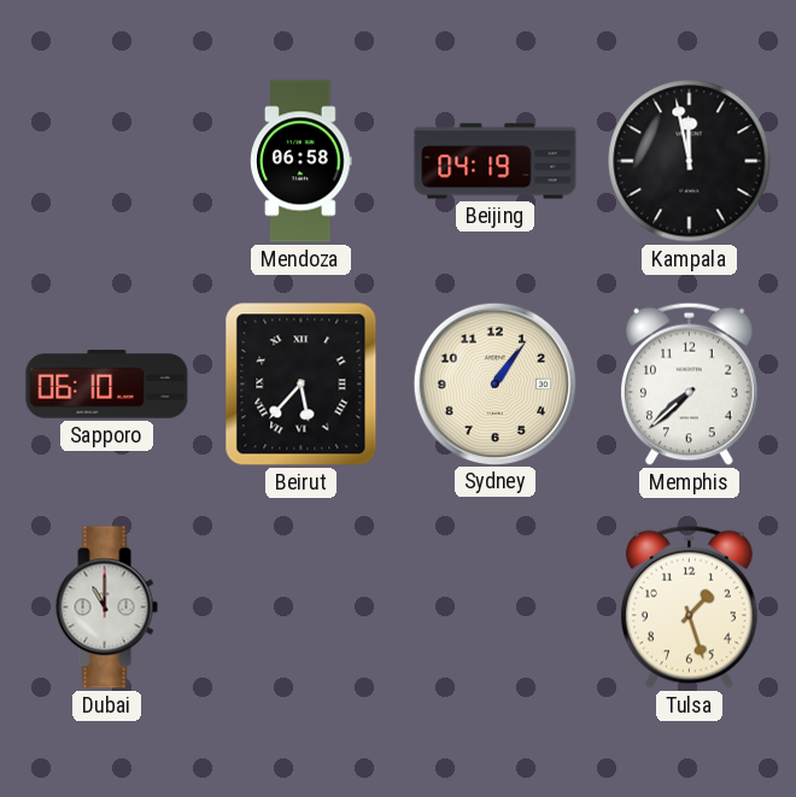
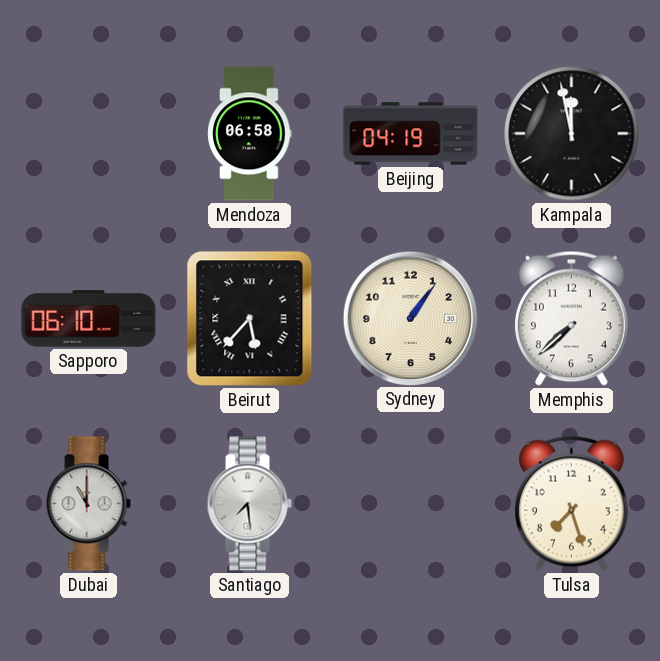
Santiago: none -> 7:29
Tulsa: 1:27 -> 7:27
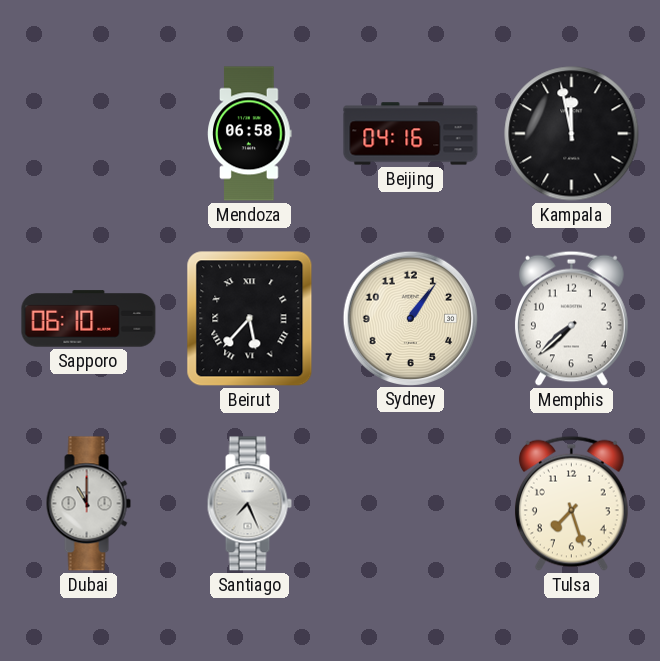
Beijing: 04:19 -> 04:16
Santiago: 7:29 -> 7:26
